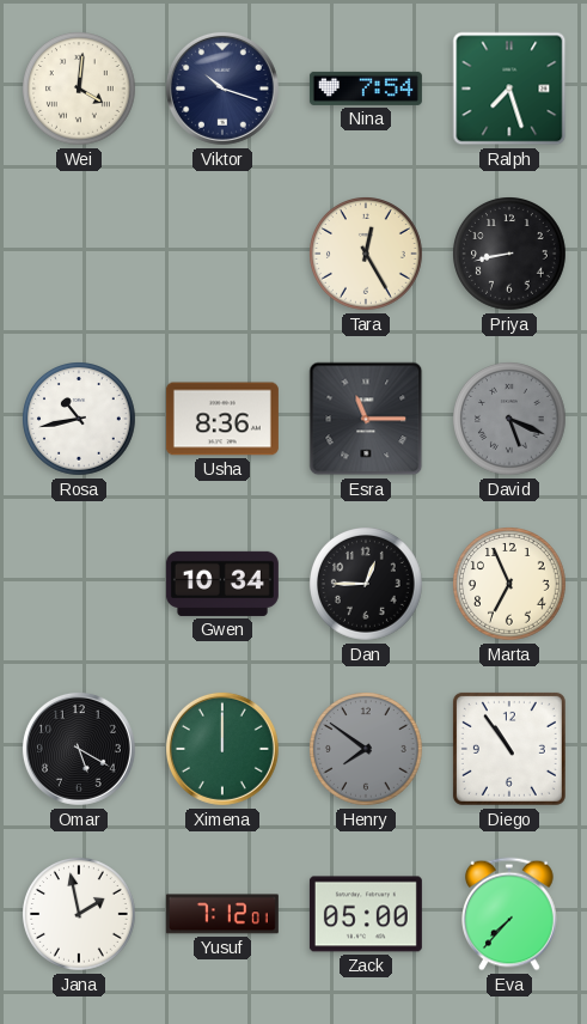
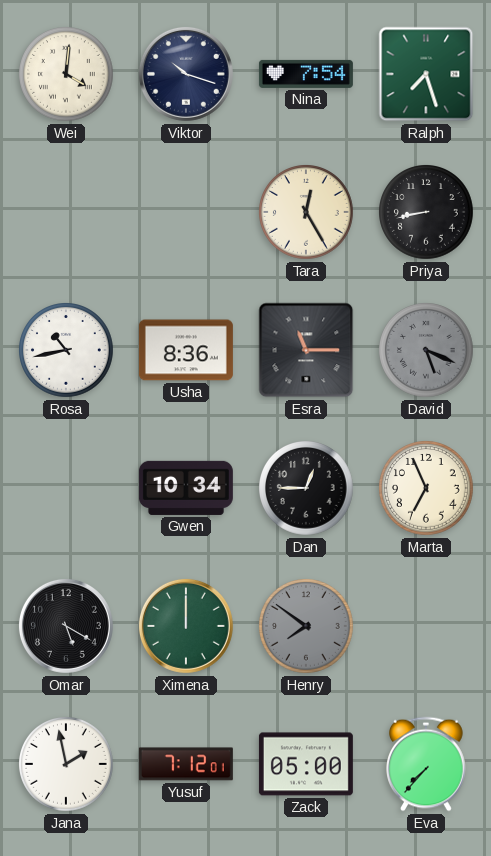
Diego: 10:54 -> none
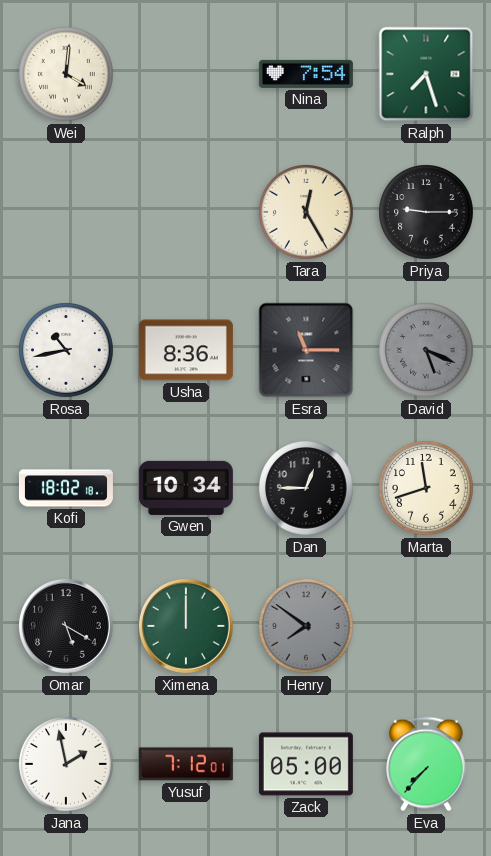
Viktor: 10:18 -> none
Priya: 8:43 -> 9:15
Kofi: none -> 18:02
Marta: 6:56 -> 11:42
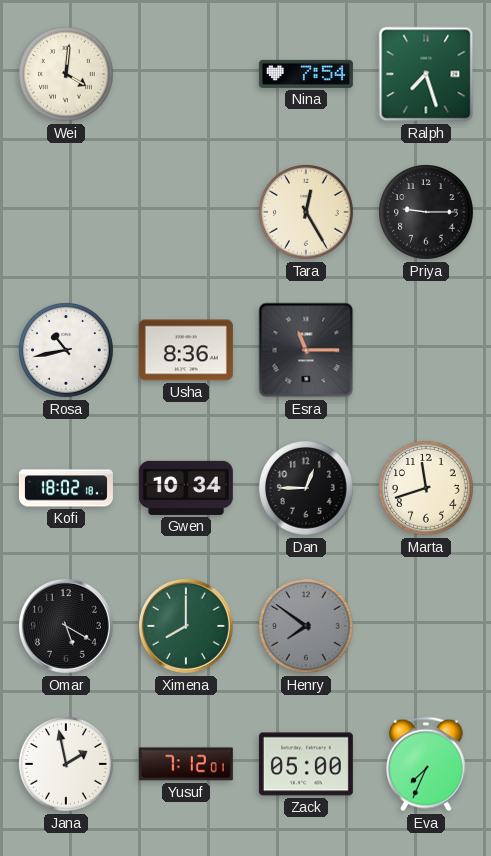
David: 5:19 -> none
Ximena: 12:00 -> 8:00
Eva: 7:37 -> 7:34
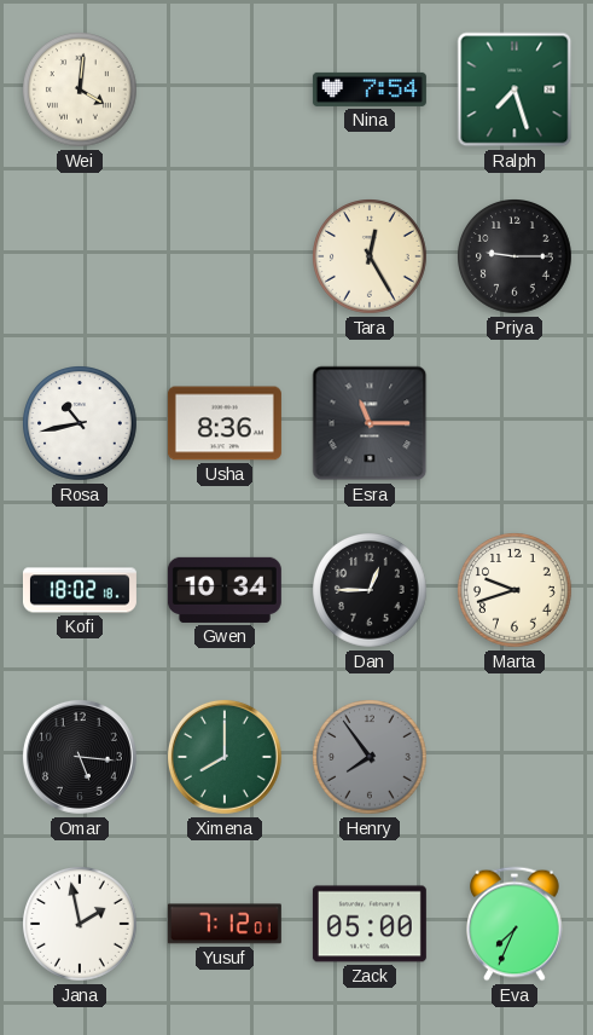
Marta: 11:42 -> 9:42
Omar: 5:20 -> 5:16
Henry: 7:51 -> 7:54
